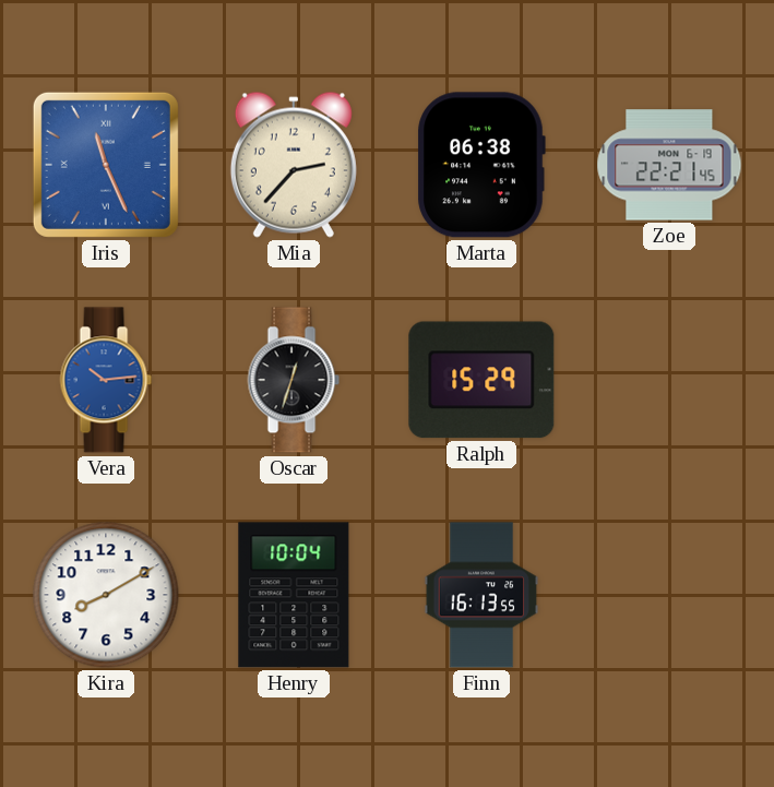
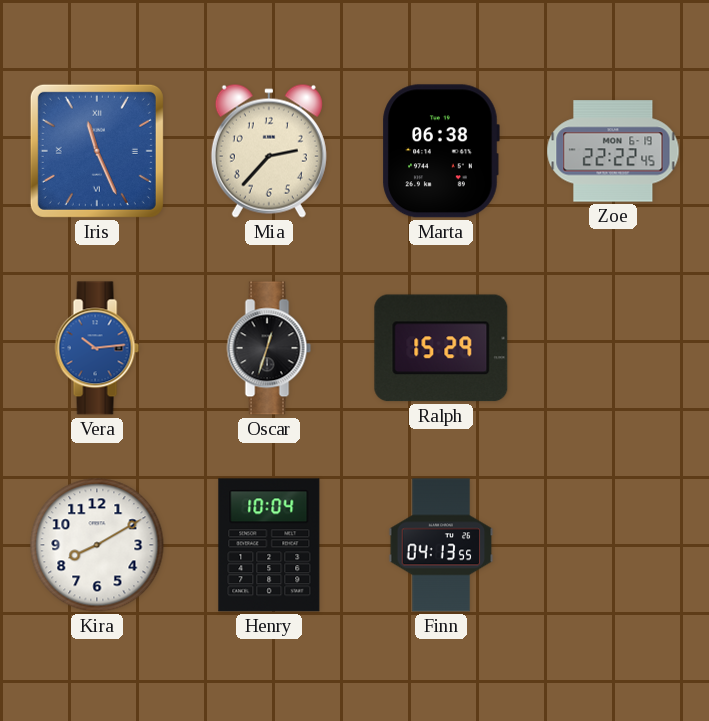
Zoe: 22:21 -> 22:22
Finn: 16:13 -> 04:13
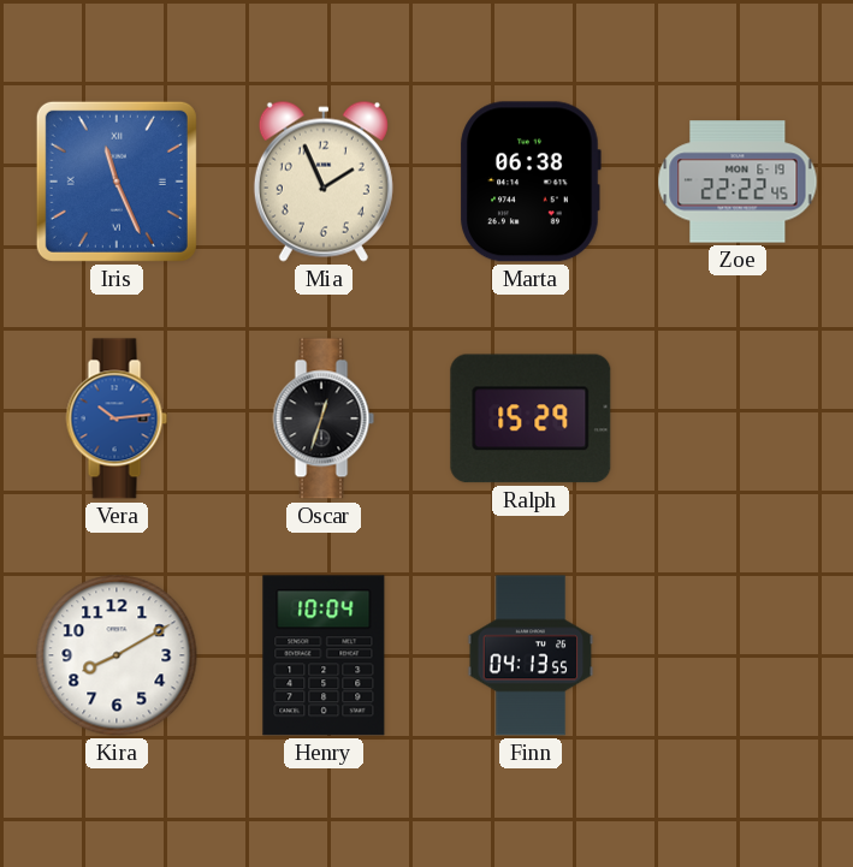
Mia: 2:37 -> 1:56
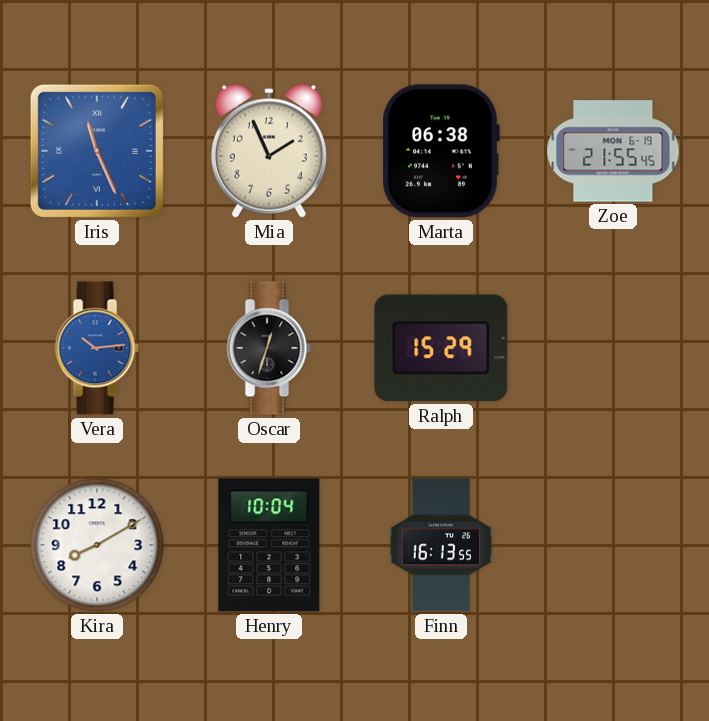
Zoe: 22:22 -> 21:55
Finn: 04:13 -> 16:13
